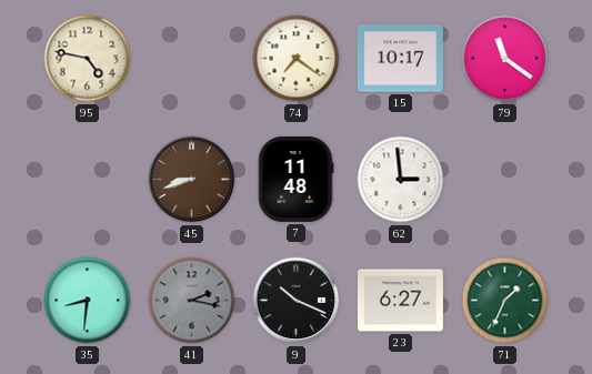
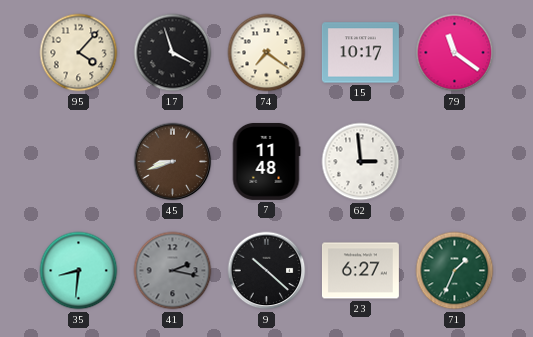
95: 4:47 -> 4:07
17: none -> 3:57
9: 10:19 -> 10:22
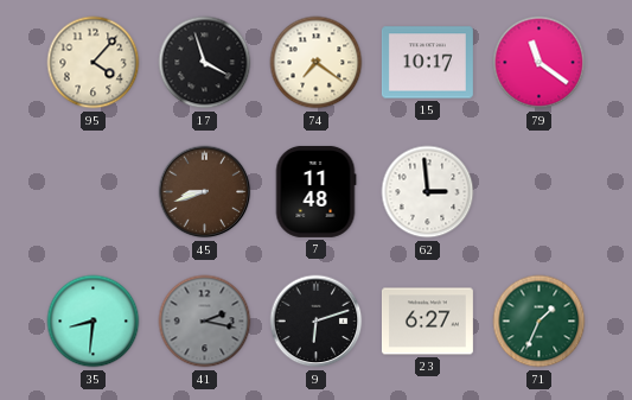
9: 10:22 -> 6:12
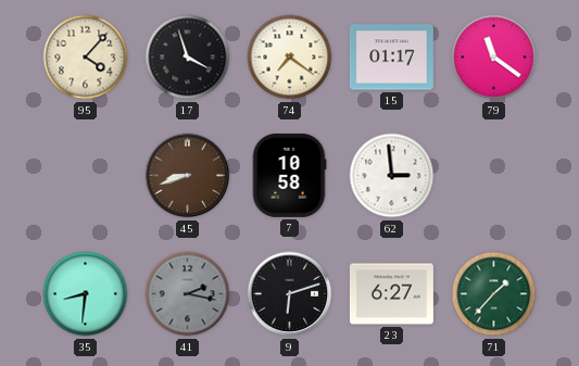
15: 10:17 -> 01:17
7: 11:48 -> 10:58
71: 1:34 -> 1:37
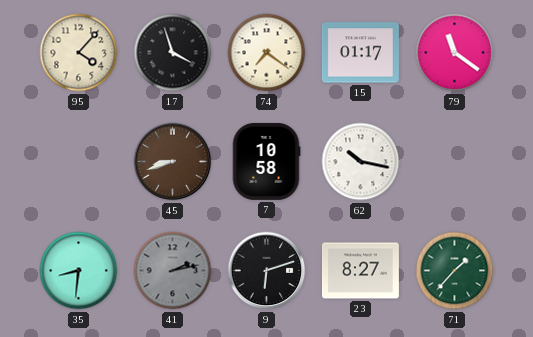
62: 2:59 -> 10:17
41: 2:17 -> 2:13
23: 6:27 -> 8:27
